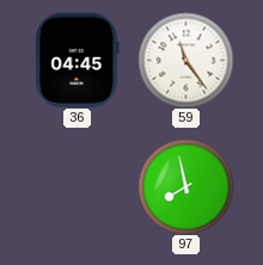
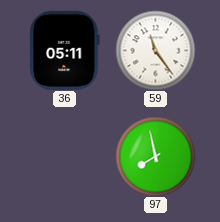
36: 04:45 -> 05:11
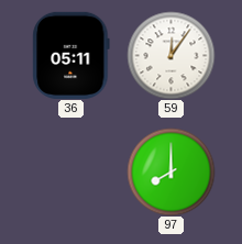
59: 11:24 -> 12:06
97: 7:58 -> 8:00
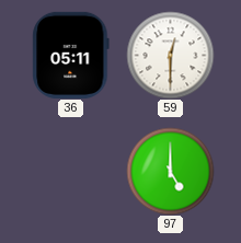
59: 12:06 -> 12:30
97: 8:00 -> 5:00
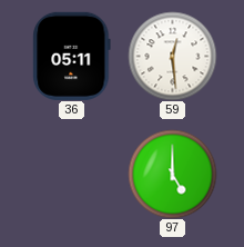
59: 12:30 -> 12:29
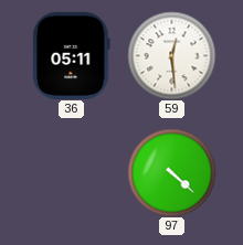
97: 5:00 -> 4:22
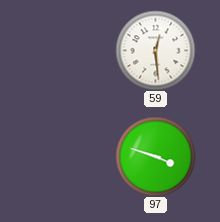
36: 05:11 -> none
97: 4:22 -> 3:48
